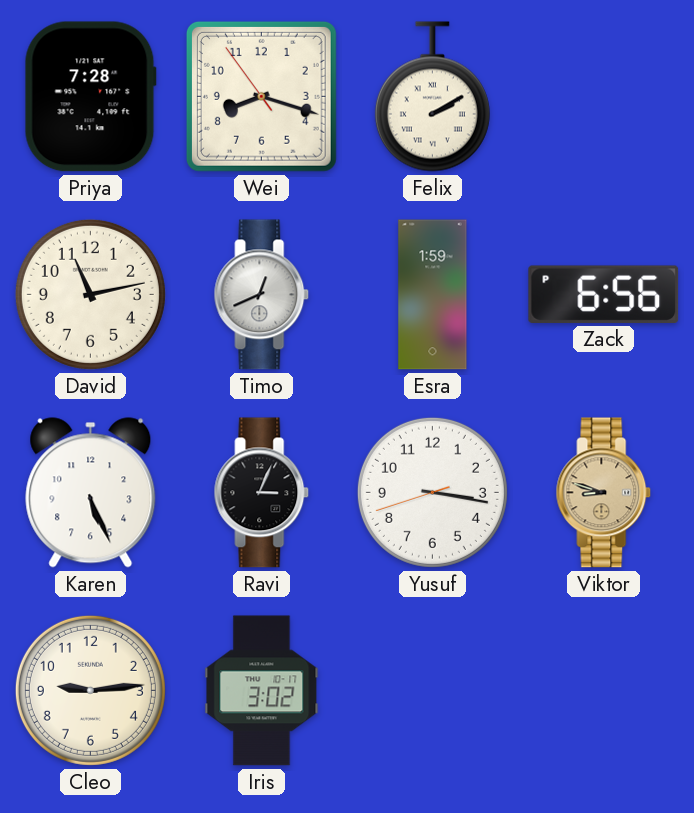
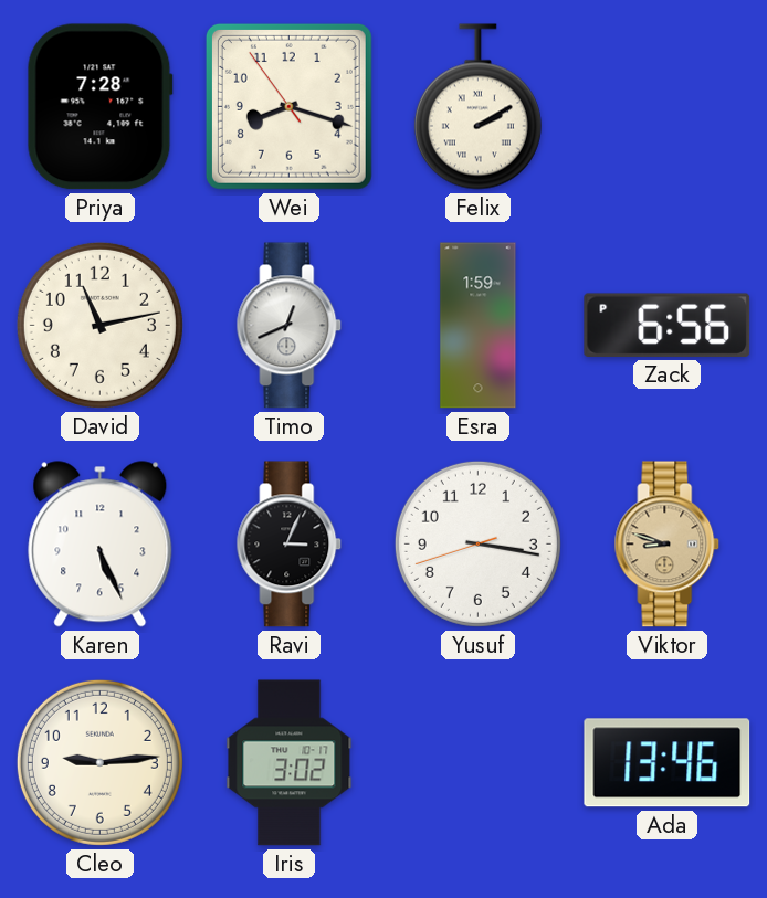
Ada: none -> 13:46
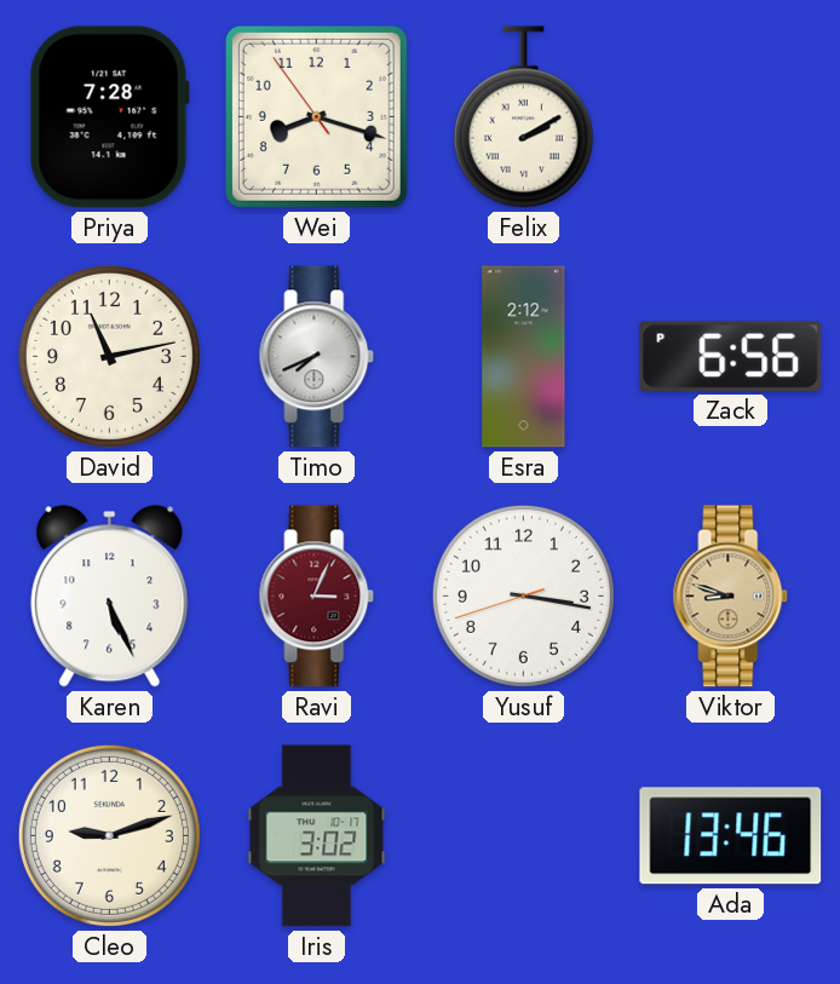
Timo: 12:41 -> 7:41
Esra: 1:59 -> 2:12
Ravi dial: black -> burgundy
Cleo: 9:14 -> 9:12
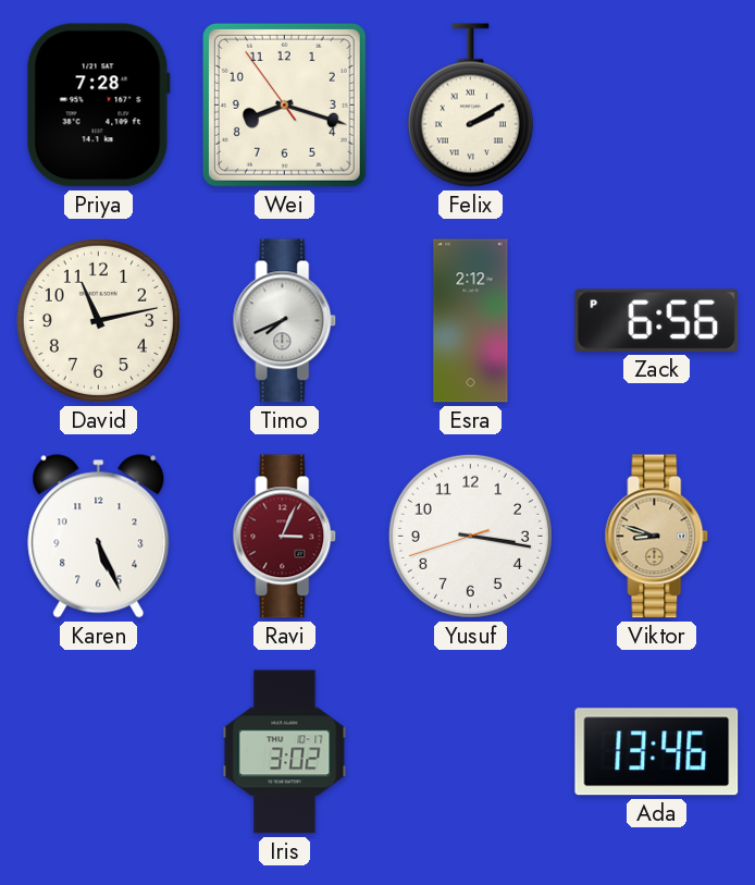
Cleo: 9:12 -> none
